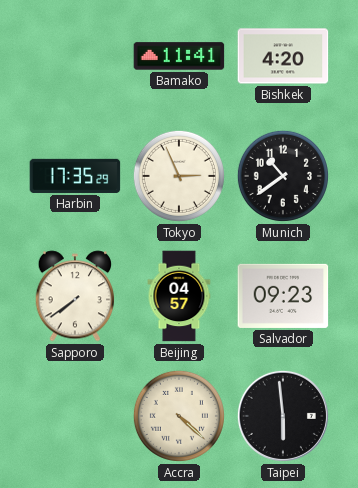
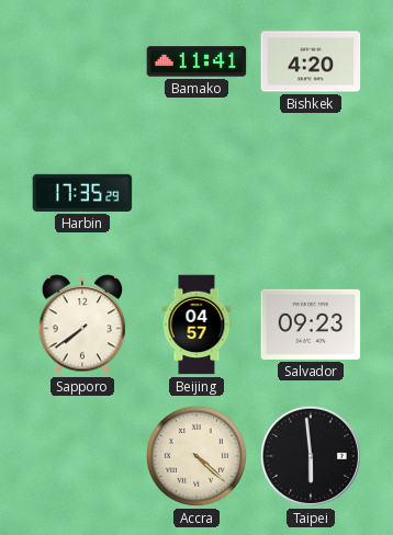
Tokyo: 2:56 -> none
Munich: 10:39 -> none
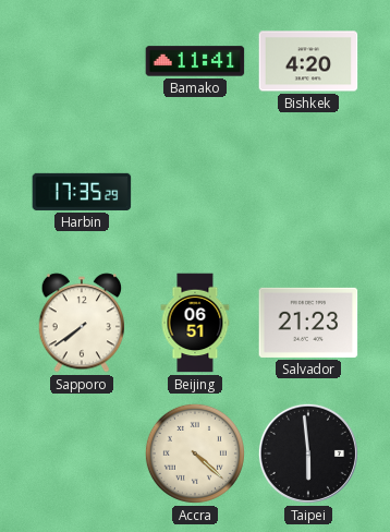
Beijing: 04:57 -> 06:51
Salvador: 09:23 -> 21:23
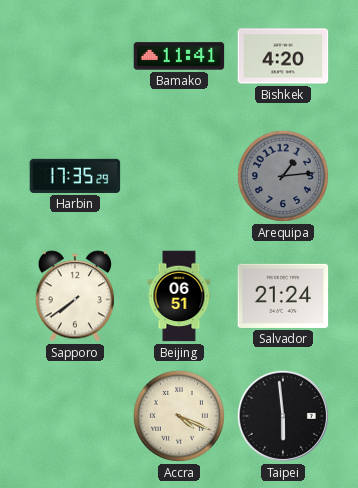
Arequipa: none -> 1:14
Salvador: 21:23 -> 21:24
Accra: 4:22 -> 4:19
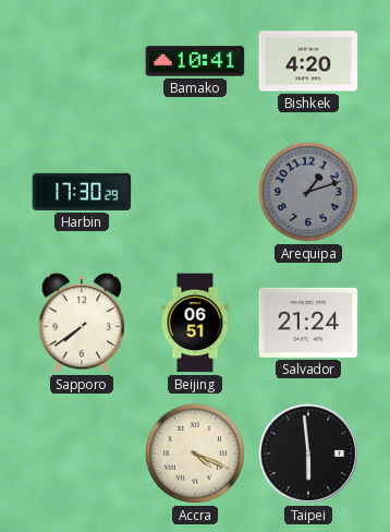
Bamako: 11:41 -> 10:41
Harbin: 17:35 -> 17:30
Arequipa: 1:14 -> 1:12
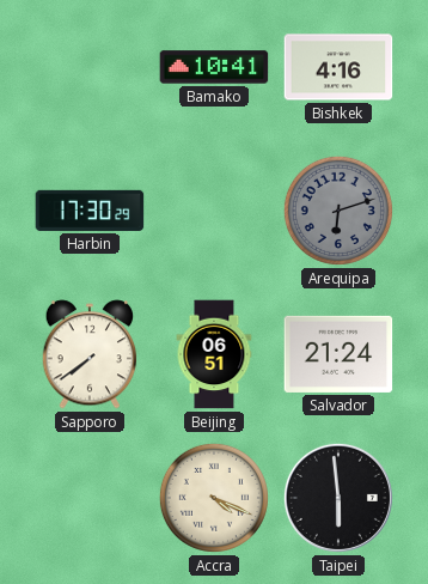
Bishkek: 4:20 -> 4:16
Arequipa: 1:12 -> 6:12
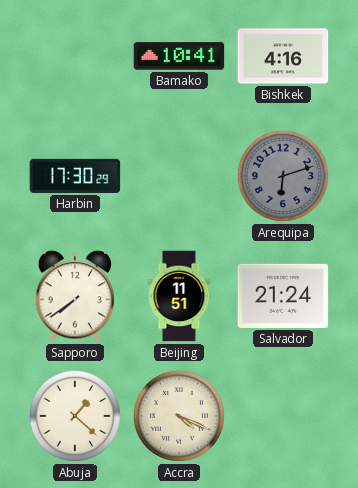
Beijing: 06:51 -> 11:51
Abuja: none -> 1:22
Taipei: 5:59 -> none
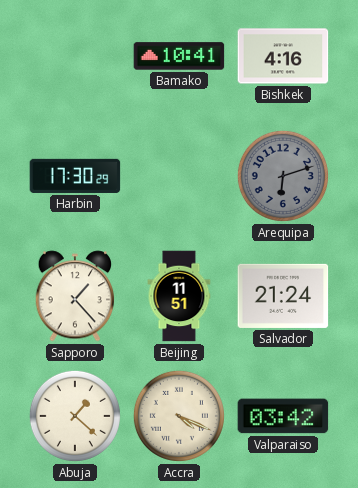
Sapporo: 7:39 -> 1:23
Valparaiso: none -> 03:42
